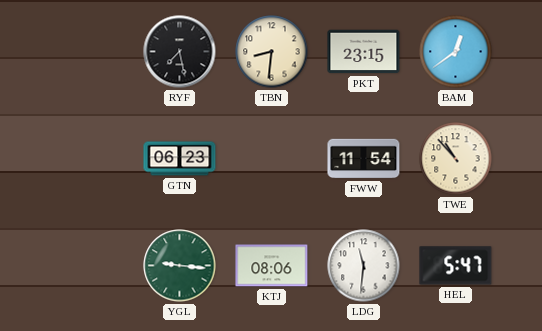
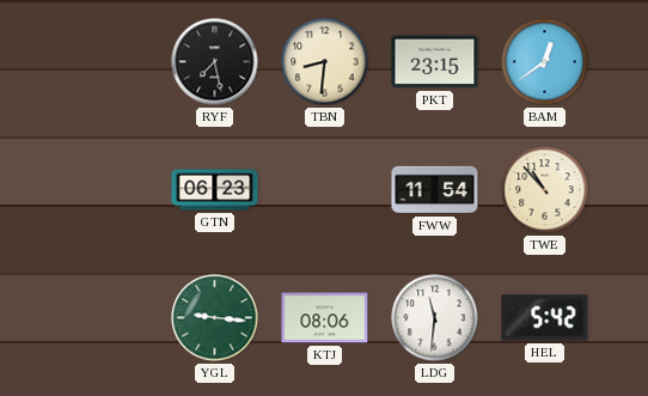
HEL: 5:47 -> 5:42
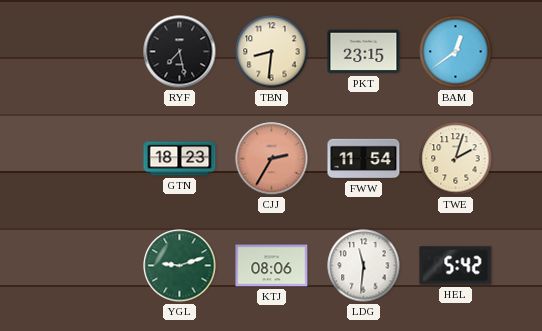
GTN: 06:23 -> 18:23
CJJ: none -> 2:35
TWE: 10:53 -> 2:03
YGL: 9:16 -> 9:12
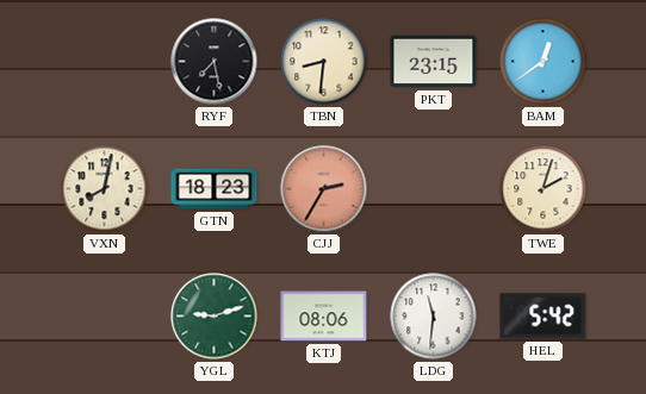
VXN: none -> 8:02
FWW: 11:54 -> none
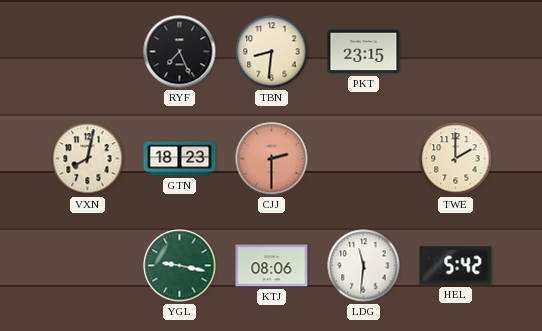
RYF: 7:28 -> 7:26
BAM: 12:39 -> none
CJJ: 2:35 -> 2:30
TWE: 2:03 -> 2:00
YGL: 9:12 -> 9:17
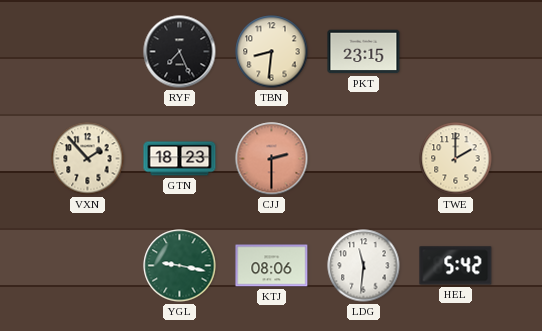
VXN: 8:02 -> 1:53
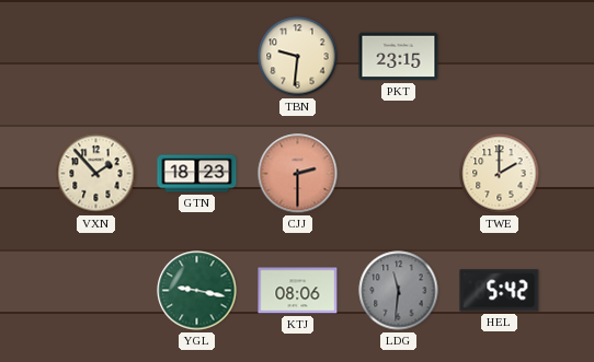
RYF: 7:26 -> none
TBN: 8:31 -> 9:31
LDG dial: white -> grey
